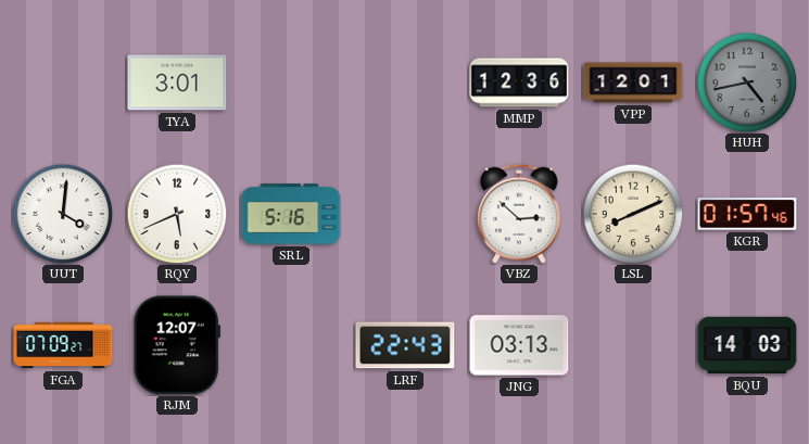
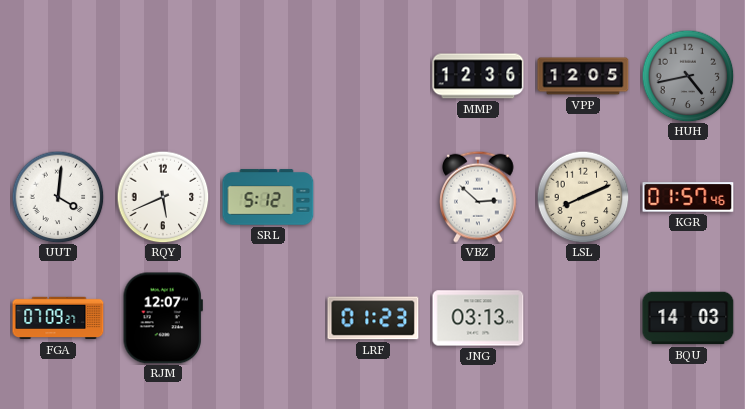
TYA: 3:01 -> none
VPP: 12:01 -> 12:05
SRL: 5:16 -> 5:12
LRF: 22:43 -> 01:23
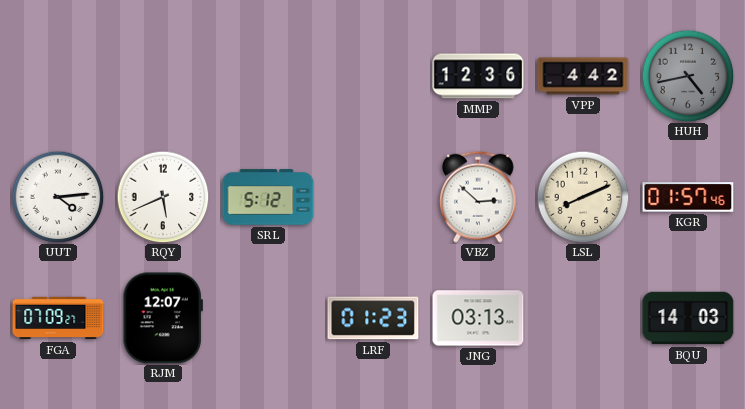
VPP: 12:05 -> 4:42
UUT: 4:01 -> 4:14
